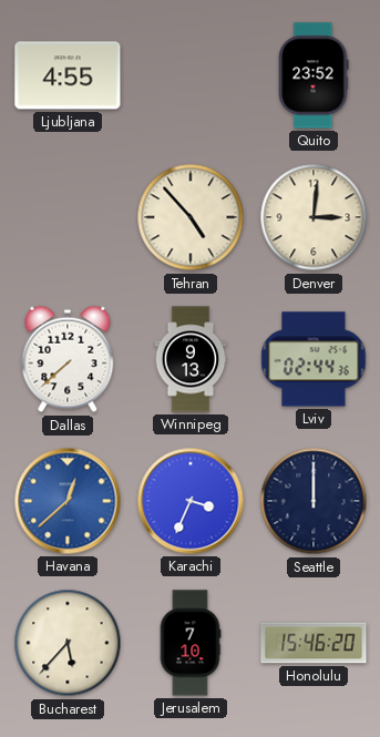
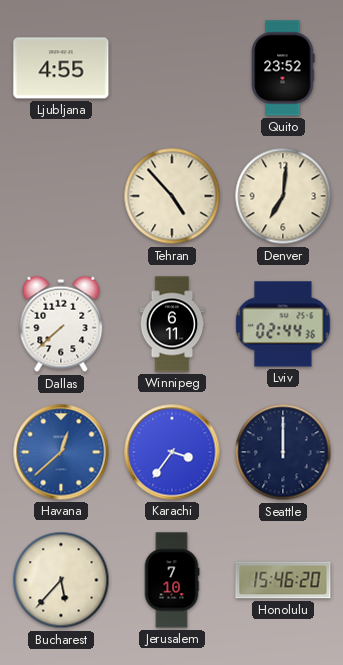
Denver: 3:01 -> 7:01
Winnipeg: 9:13 -> 6:11
Karachi: 3:34 -> 3:36
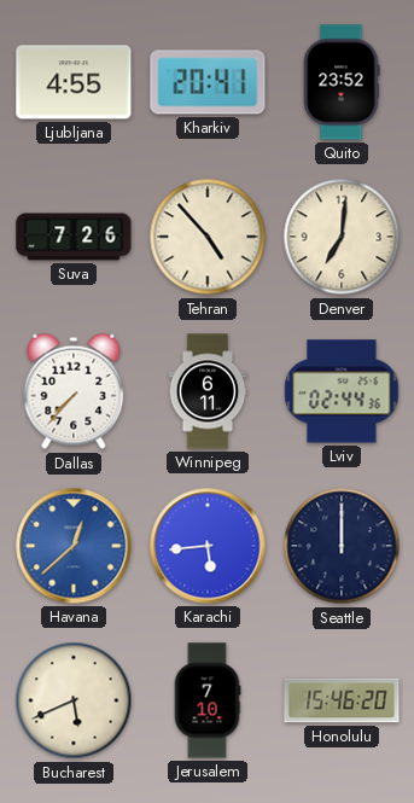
Kharkiv: none -> 20:41
Suva: none -> 7:26
Dallas: 7:38 -> 7:37
Karachi: 3:36 -> 5:44
Bucharest: 5:37 -> 5:41
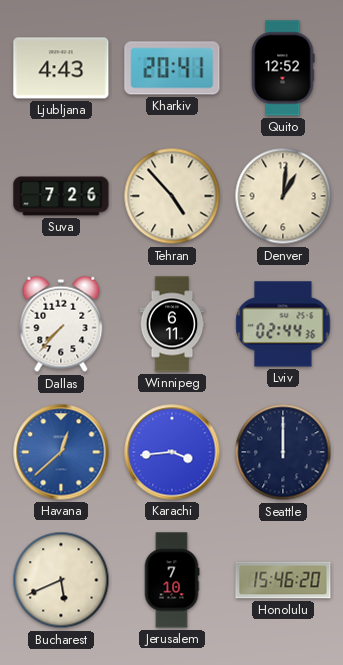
Ljubljana: 4:55 -> 4:43
Quito: 23:52 -> 12:52
Denver: 7:01 -> 1:01
Karachi: 5:44 -> 3:44
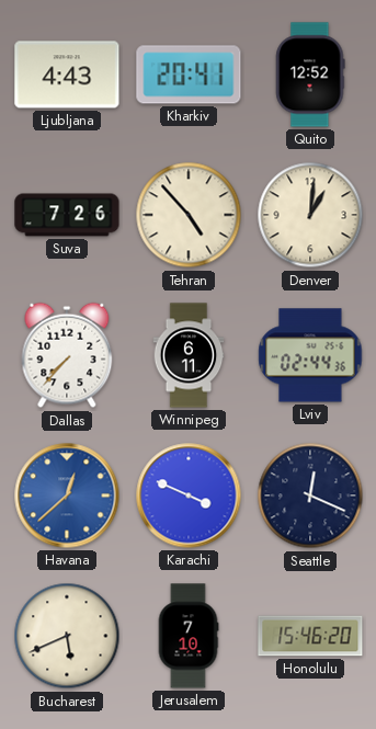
Karachi: 3:44 -> 3:49
Seattle: 12:00 -> 12:19
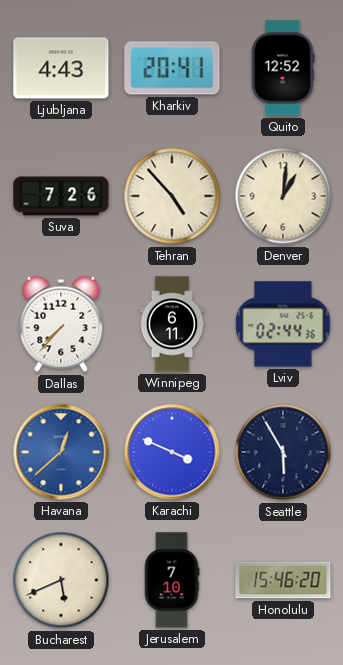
Seattle: 12:19 -> 5:55
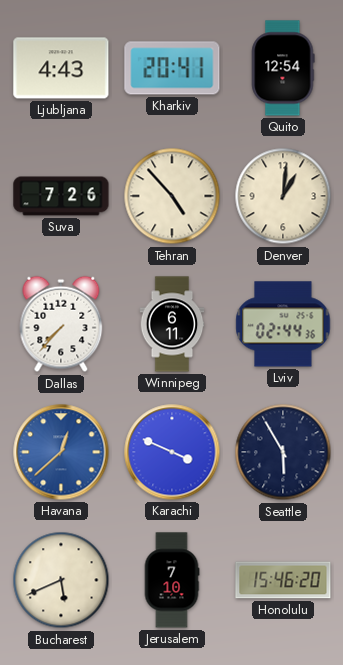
Quito: 12:52 -> 12:54
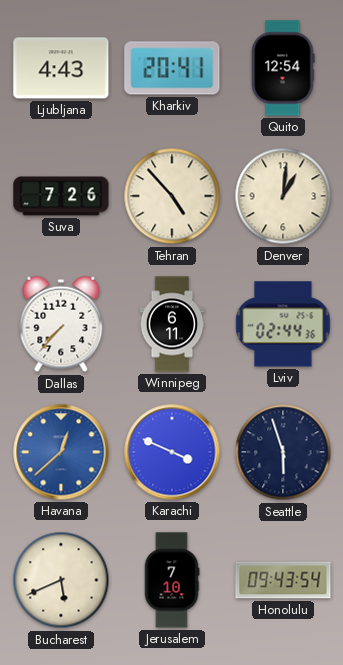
Seattle: 5:55 -> 5:57
Honolulu: 15:46 -> 09:43
